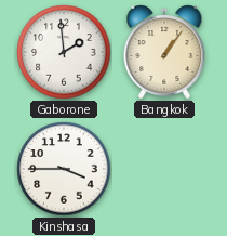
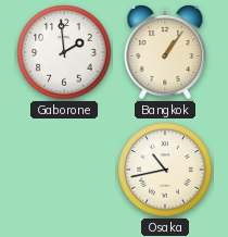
Kinshasa: 3:45 -> none
Osaka: none -> 10:43
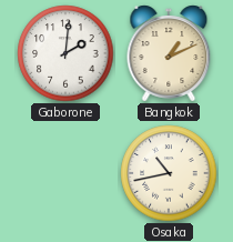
Gaborone: 1:59 -> 2:01
Bangkok: 1:06 -> 1:11
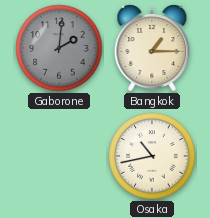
Gaborone dial: white -> grey
Bangkok: 1:11 -> 1:15
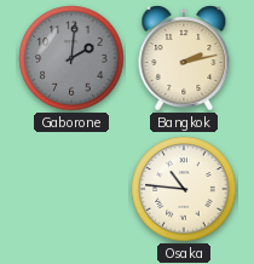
Bangkok: 1:15 -> 2:13
Osaka: 10:43 -> 10:46
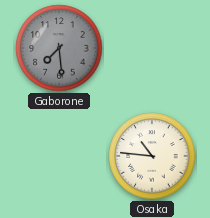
Gaborone: 2:01 -> 7:29
Bangkok: 2:13 -> none
